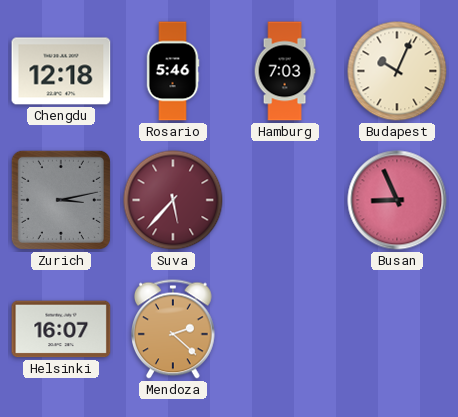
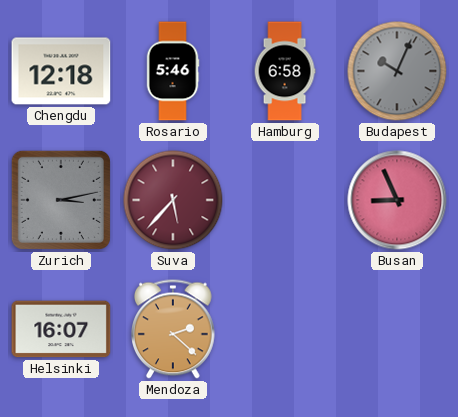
Hamburg: 7:03 -> 6:58
Budapest dial: cream -> grey
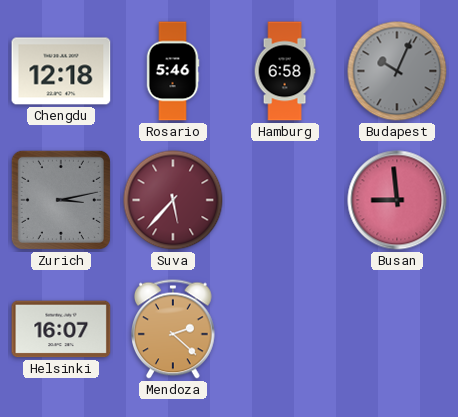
Busan: 8:56 -> 8:59
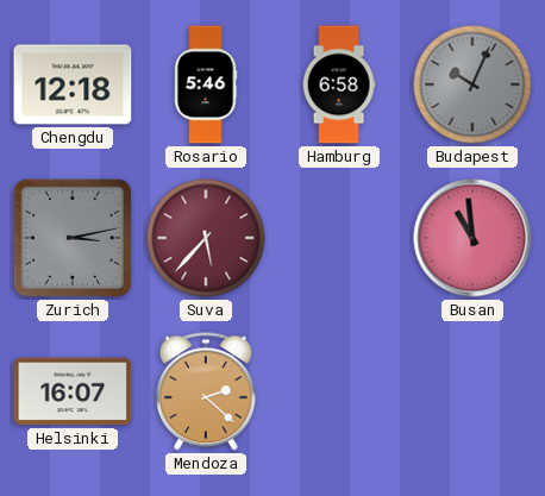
Busan: 8:59 -> 10:59
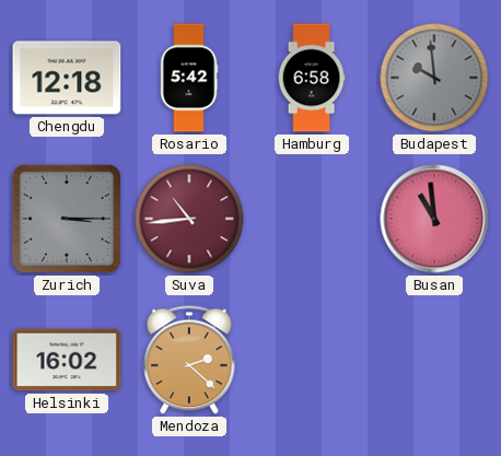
Rosario: 5:46 -> 5:42
Budapest: 10:04 -> 9:59
Zurich: 3:13 -> 3:15
Suva: 5:37 -> 10:44
Helsinki: 16:07 -> 16:02
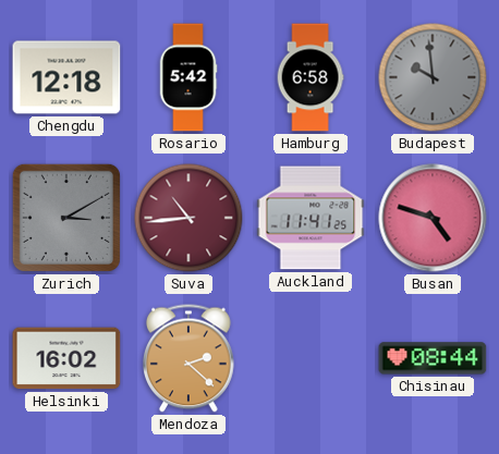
Zurich: 3:15 -> 3:10
Auckland: none -> 11:41
Busan: 10:59 -> 4:48
Chisinau: none -> 08:44
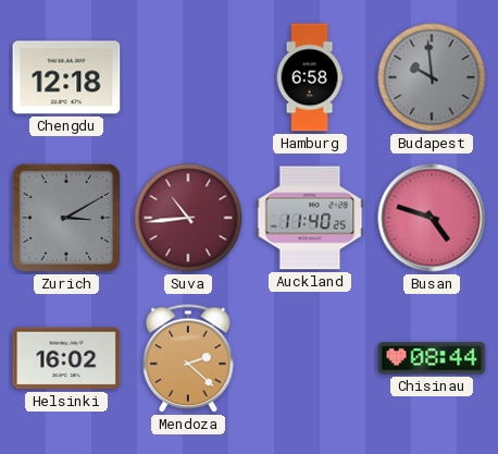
Rosario: 5:42 -> none
Auckland: 11:41 -> 11:40
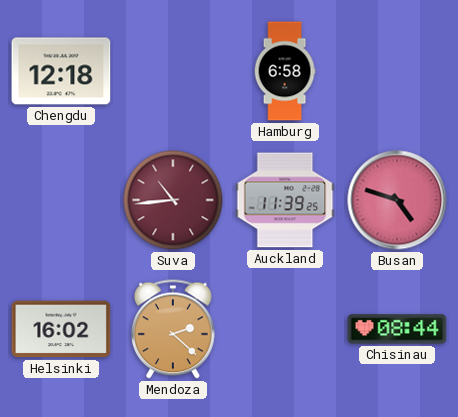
Budapest: 9:59 -> none
Zurich: 3:10 -> none
Auckland: 11:40 -> 11:39
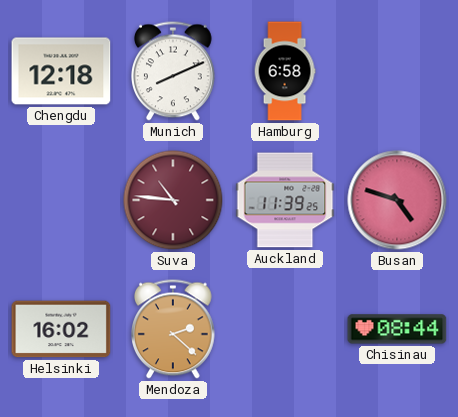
Munich: none -> 8:11
Suva: 10:44 -> 10:46
